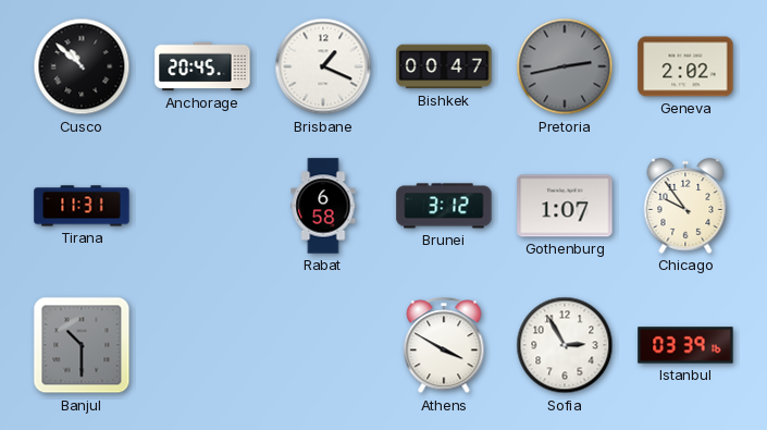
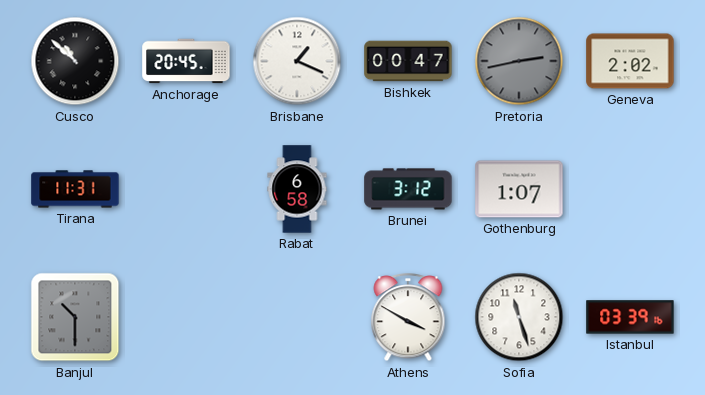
Chicago: 9:54 -> none
Sofia: 2:55 -> 11:27
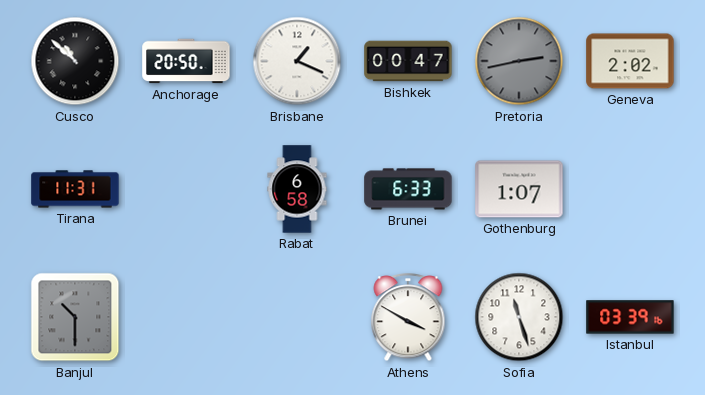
Anchorage: 20:45 -> 20:50
Brunei: 3:12 -> 6:33
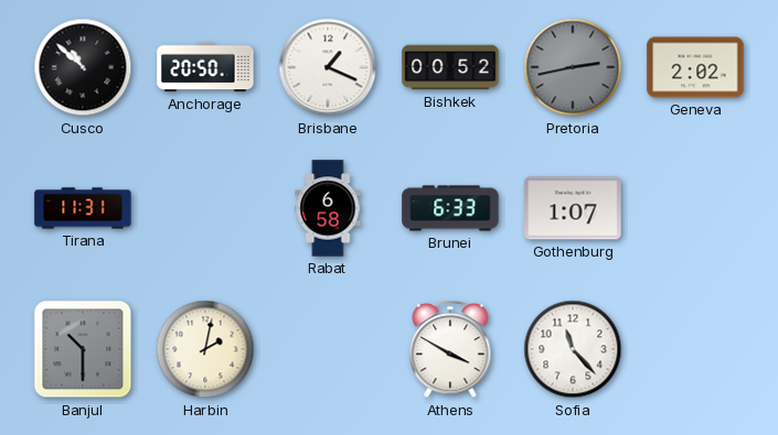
Bishkek: 00:47 -> 00:52
Harbin: none -> 2:02
Sofia: 11:27 -> 11:23
Istanbul: 03:39 -> none
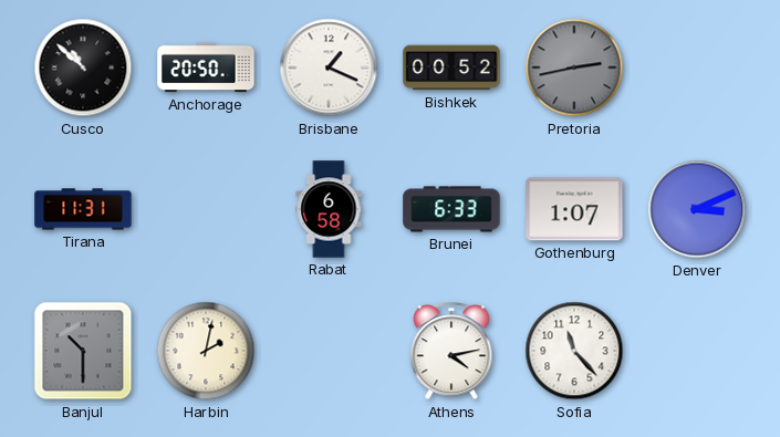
Geneva: 2:02 -> none
Denver: none -> 3:11
Athens: 3:50 -> 4:13
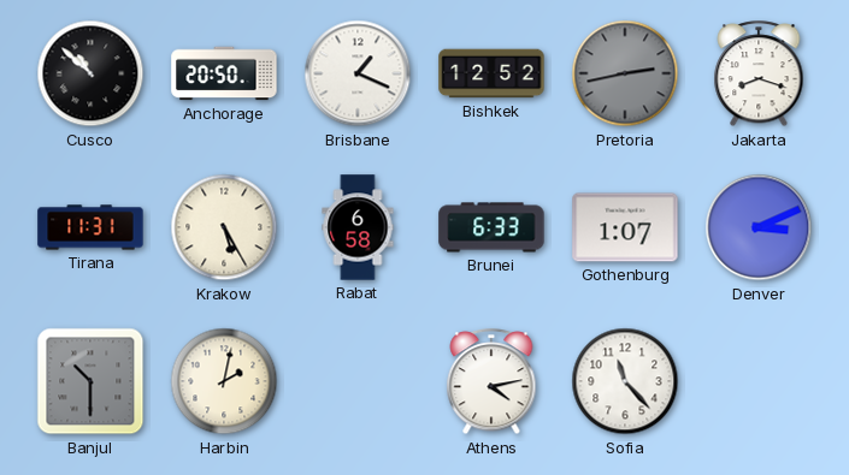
Bishkek: 00:52 -> 12:52
Jakarta: none -> 8:18
Krakow: none -> 5:25
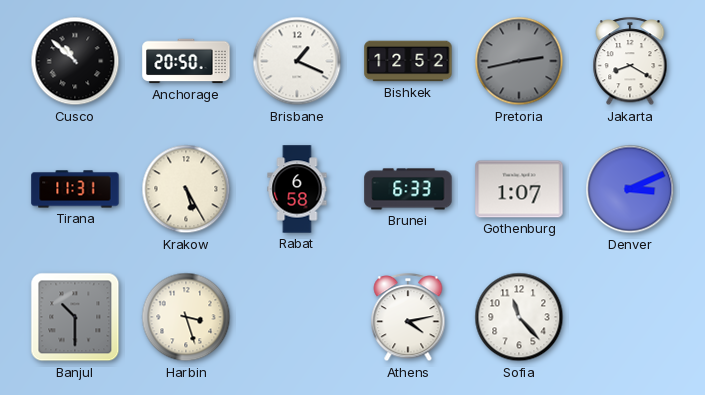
Jakarta: 8:18 -> 8:20
Harbin: 2:02 -> 3:27
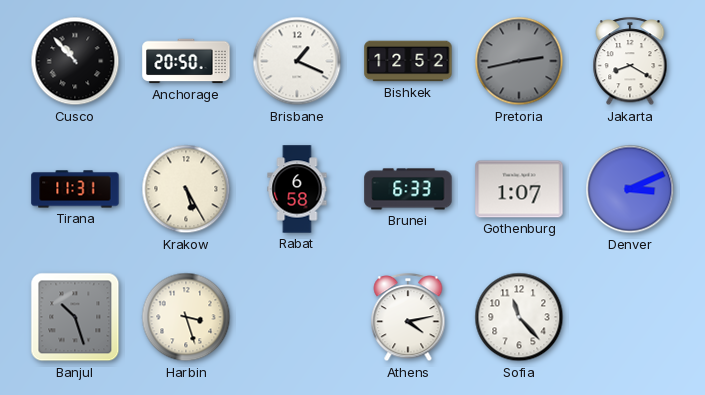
Cusco: 10:52 -> 10:53
Banjul: 10:30 -> 10:27
